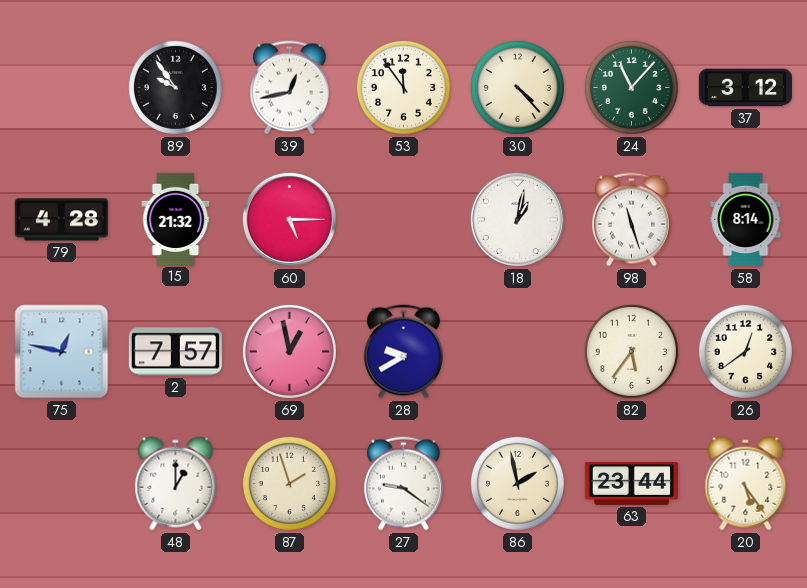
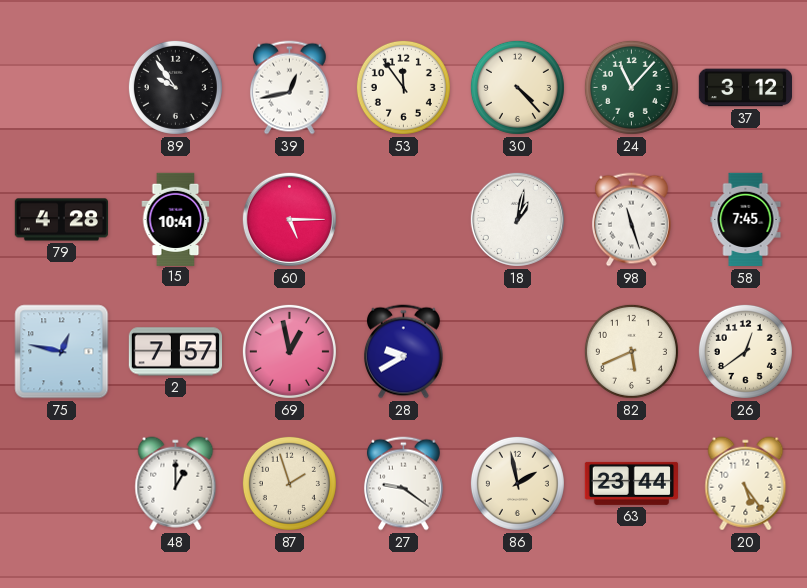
15: 21:32 -> 10:41
58: 8:14 -> 7:45
82: 5:36 -> 5:41
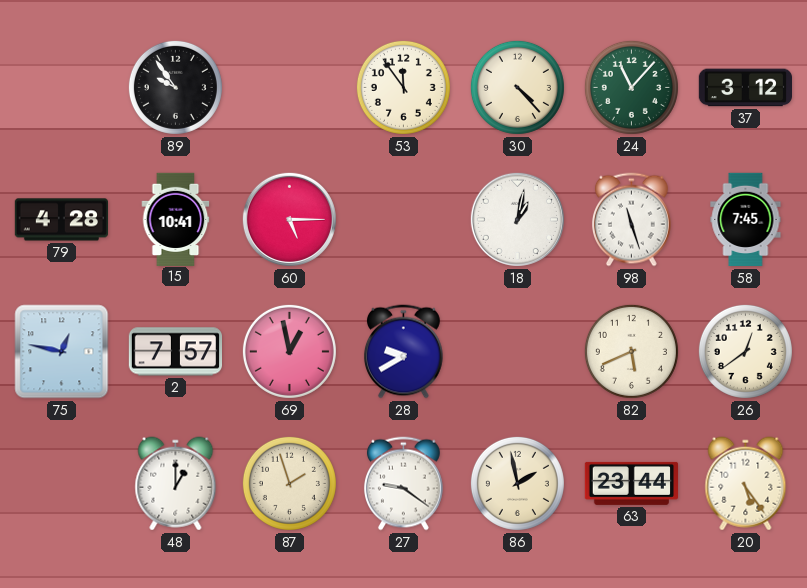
39: 12:43 -> none
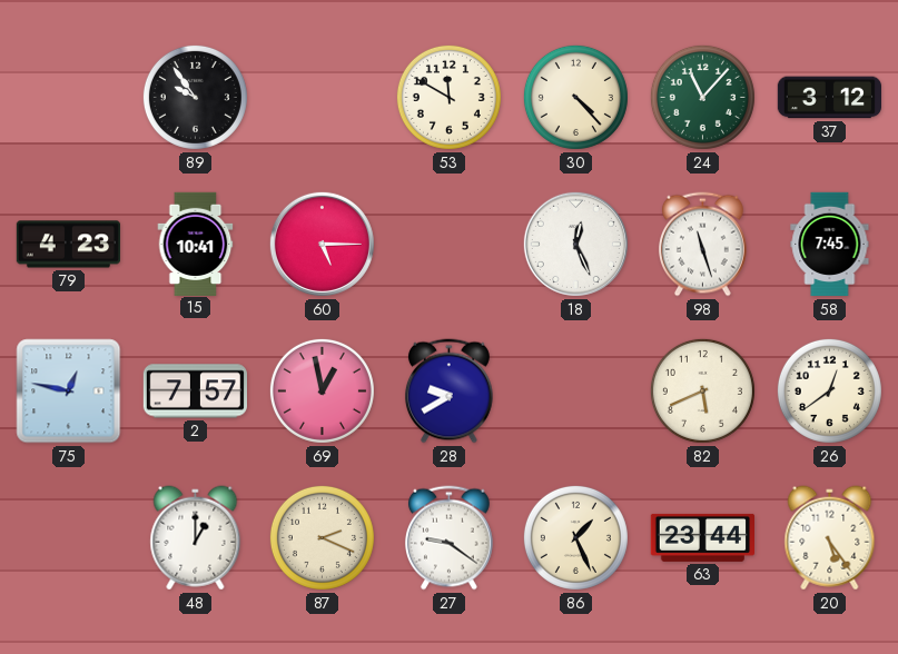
53: 11:54 -> 11:50
79: 4:28 -> 4:23
18: 1:02 -> 12:26
87: 1:57 -> 2:19
86: 1:58 -> 1:26
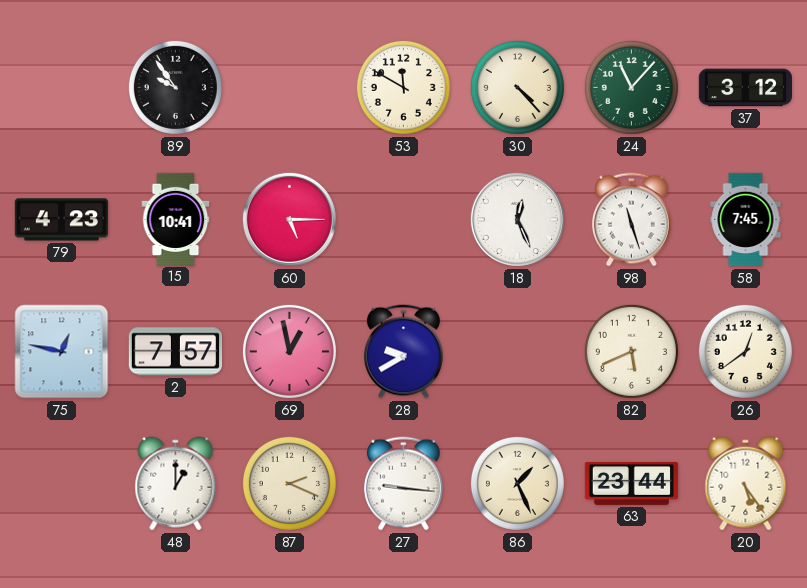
27: 9:21 -> 9:16
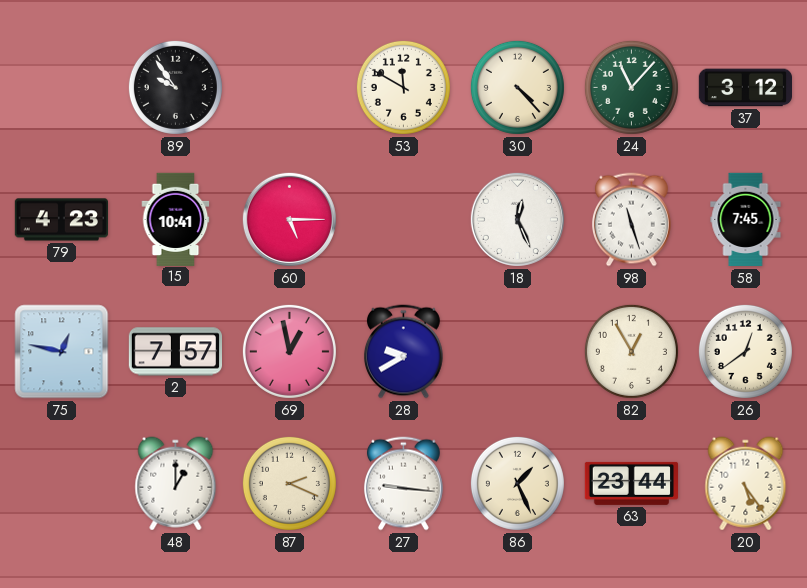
82: 5:41 -> 12:55
